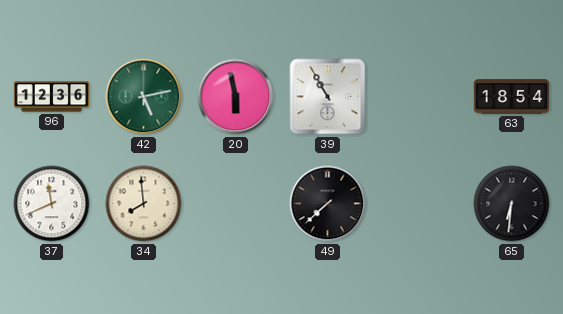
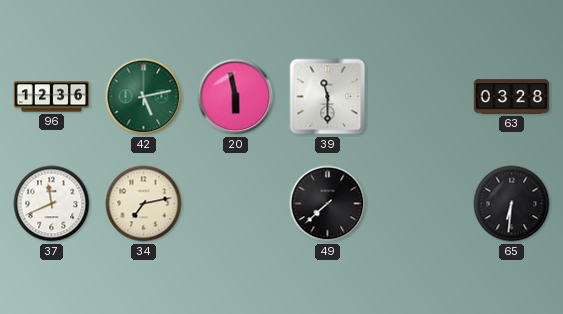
39: 10:55 -> 11:30
63: 18:54 -> 03:28
34: 7:59 -> 7:13
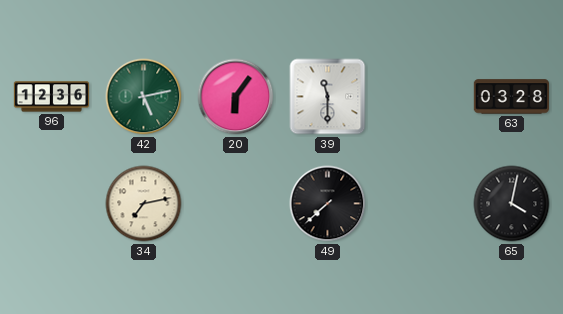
20: 5:58 -> 6:06
37: 11:41 -> none
65: 6:31 -> 4:02
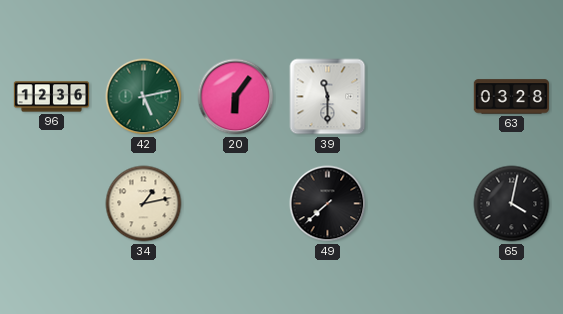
34: 7:13 -> 1:13
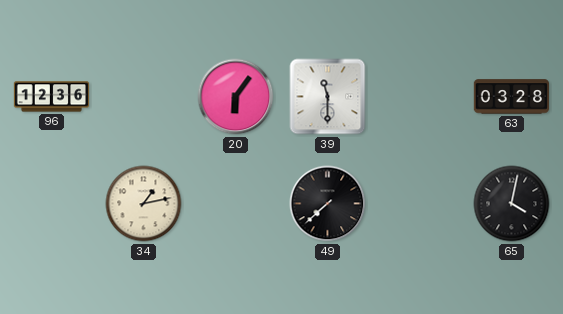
42: 5:13 -> none
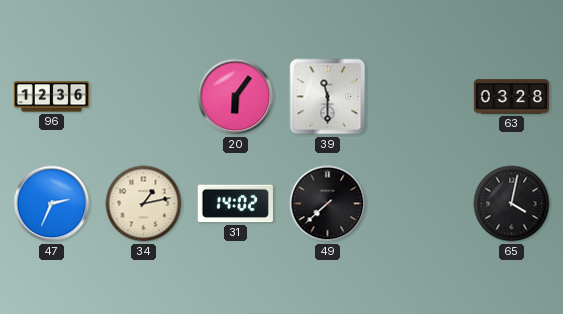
47: none -> 2:34
31: none -> 14:02
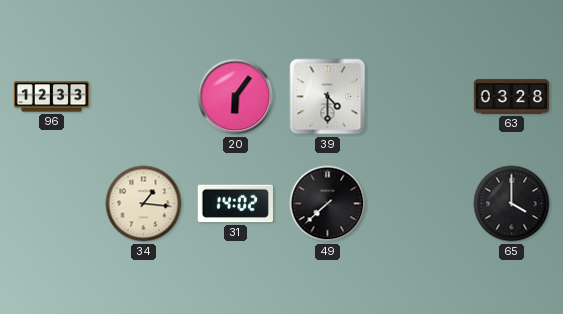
96: 12:36 -> 12:33
39: 11:30 -> 4:30
47: 2:34 -> none
34: 1:13 -> 1:16
65: 4:02 -> 4:00
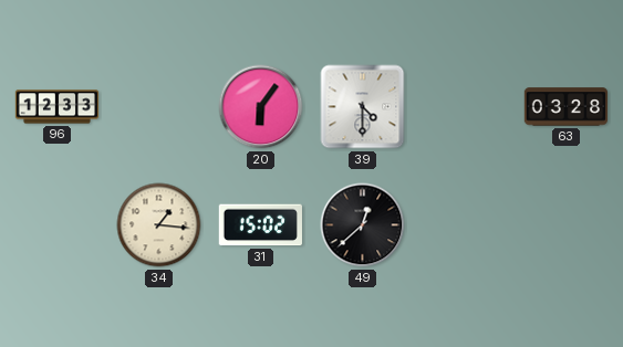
31: 14:02 -> 15:02
49: 7:38 -> 12:38
65: 4:00 -> none
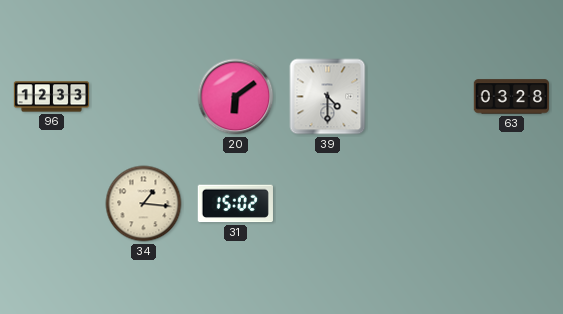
20: 6:06 -> 6:09
49: 12:38 -> none
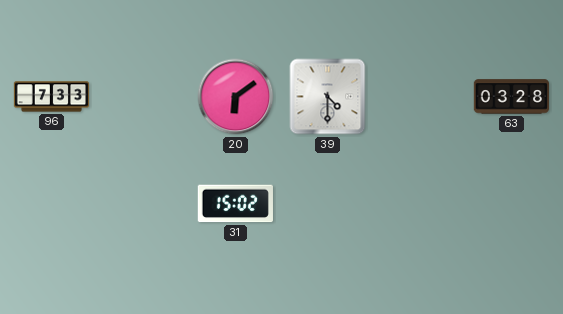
96: 12:33 -> 7:33
34: 1:16 -> none
